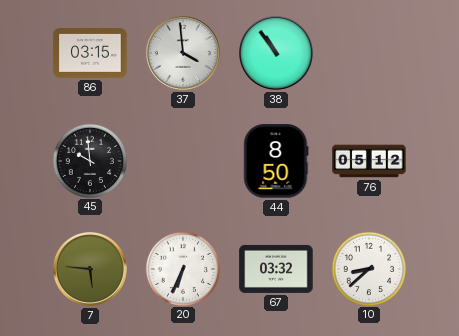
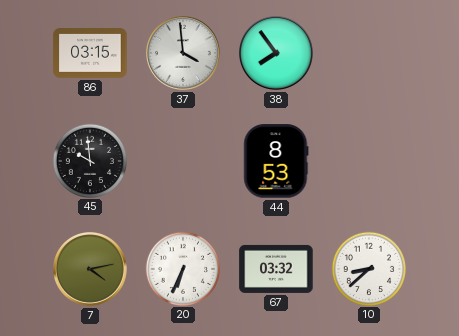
38: 10:54 -> 7:54
44: 8:50 -> 8:53
76: 05:12 -> none
7: 5:46 -> 4:13
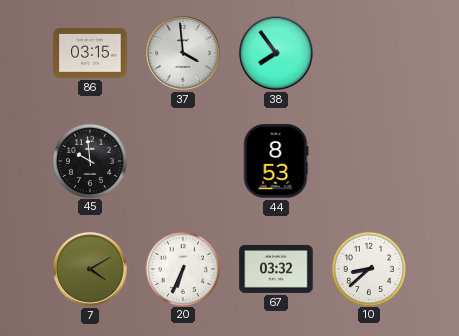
7: 4:13 -> 4:10
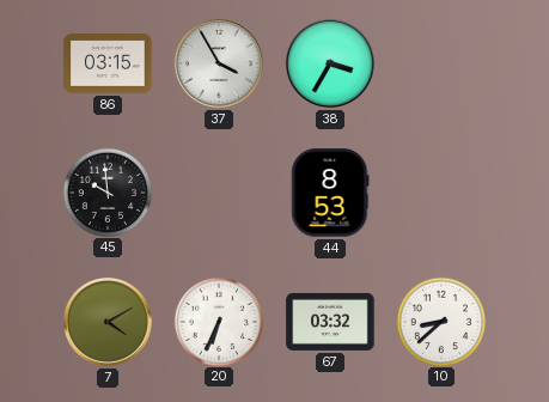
37: 3:59 -> 3:55
38: 7:54 -> 3:35
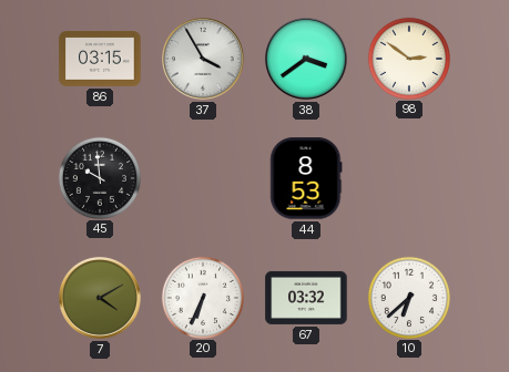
38: 3:35 -> 3:39
98: none -> 2:51
10: 8:38 -> 6:38
